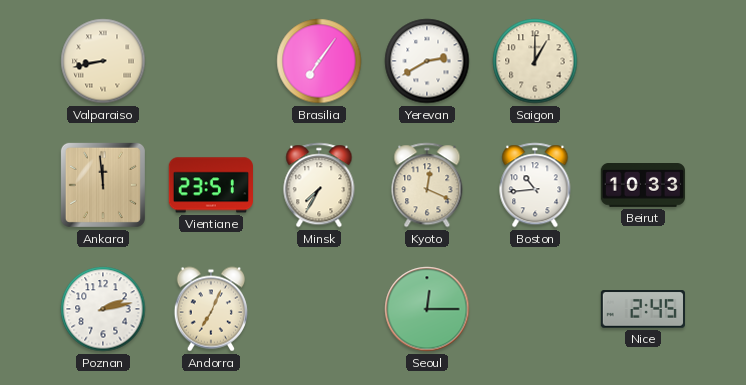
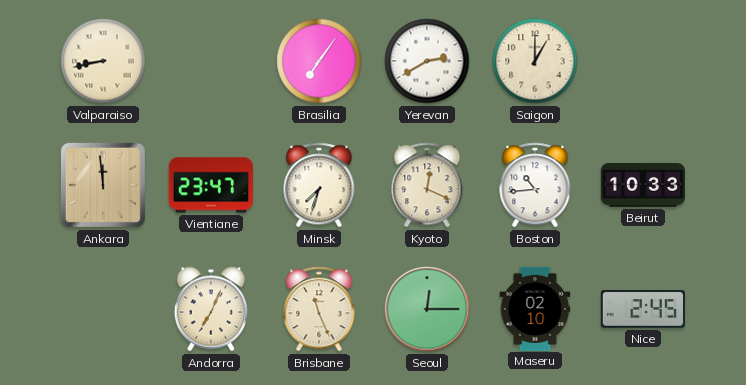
Vientiane: 23:51 -> 23:47
Minsk: 7:35 -> 7:33
Poznan: 2:13 -> none
Brisbane: none -> 11:26
Maseru: none -> 02:10
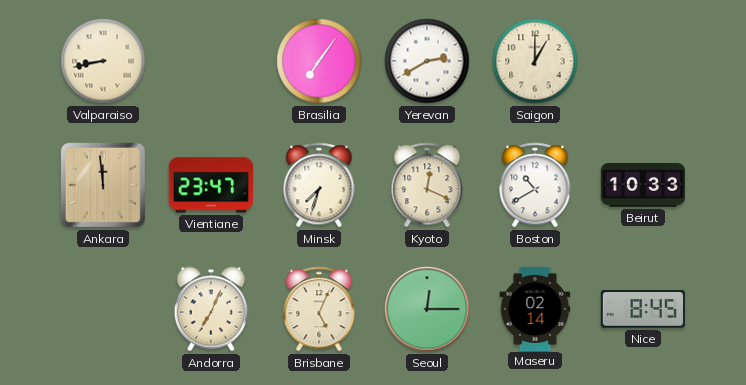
Boston: 10:44 -> 10:40
Brisbane: 11:26 -> 5:04
Maseru: 02:10 -> 02:14
Nice: 2:45 -> 8:45
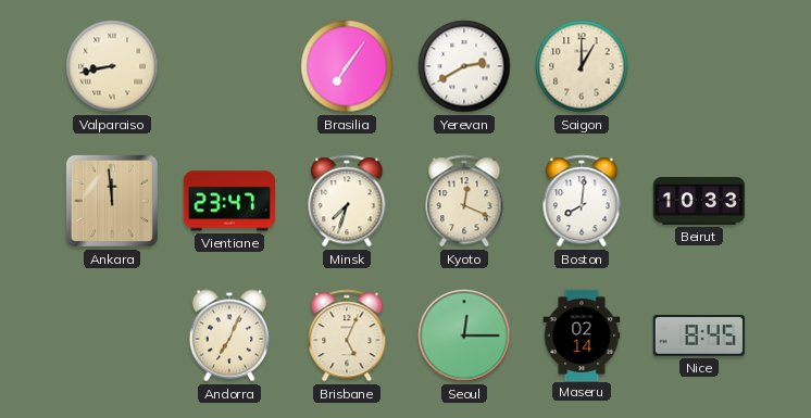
Boston: 10:40 -> 8:01
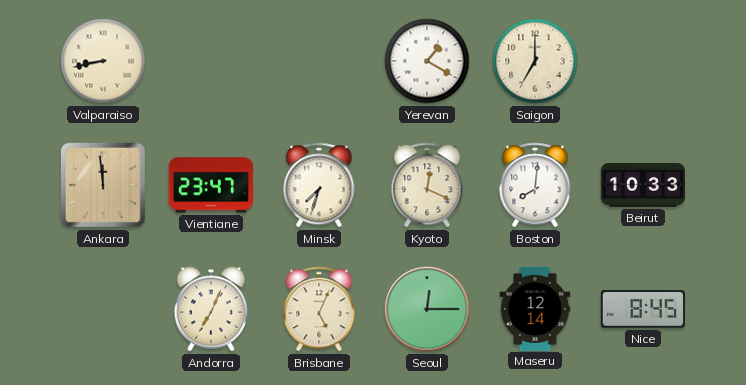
Brasilia: 7:06 -> none
Yerevan: 2:40 -> 1:20
Saigon: 1:00 -> 7:00
Maseru: 02:14 -> 12:14
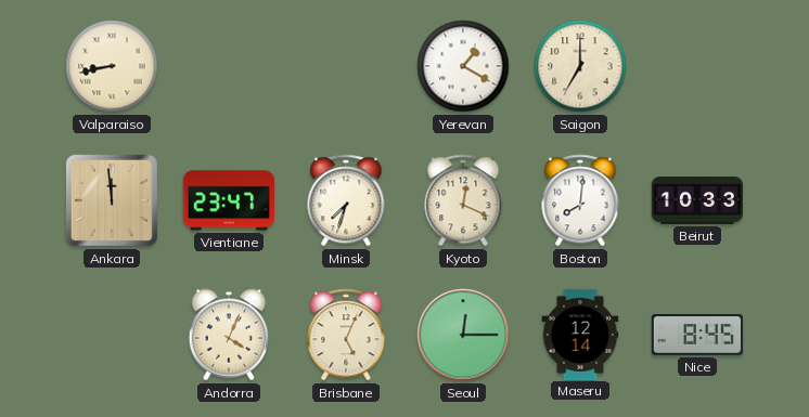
Andorra: 7:04 -> 4:04
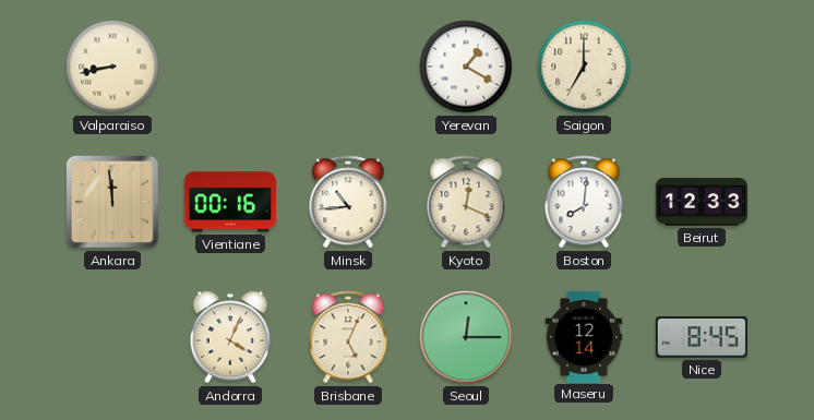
Vientiane: 23:47 -> 00:16
Minsk: 7:33 -> 10:44
Beirut: 10:33 -> 12:33
